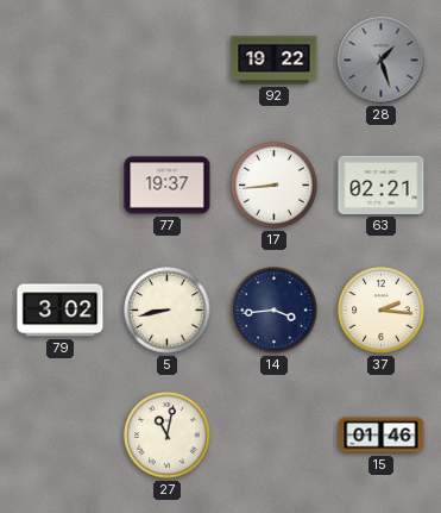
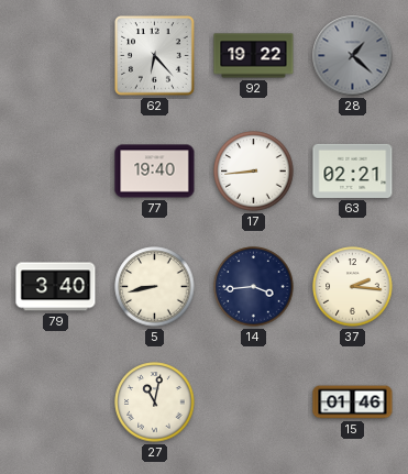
62: none -> 6:23
28: 1:27 -> 1:22
77: 19:37 -> 19:40
79: 3:02 -> 3:40
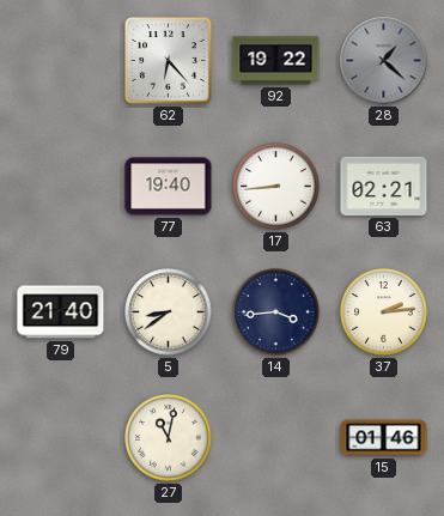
79: 3:40 -> 21:40
5: 8:43 -> 8:39
37: 2:16 -> 2:14
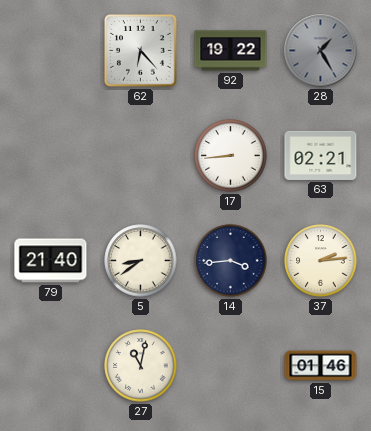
28: 1:22 -> 1:25
77: 19:40 -> none
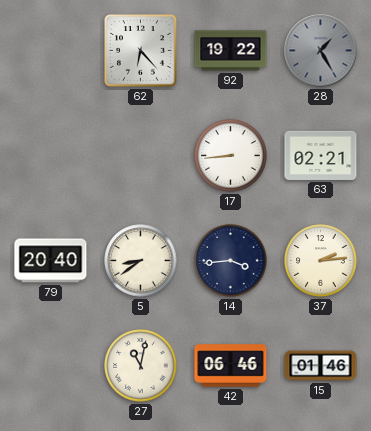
79: 21:40 -> 20:40
42: none -> 06:46
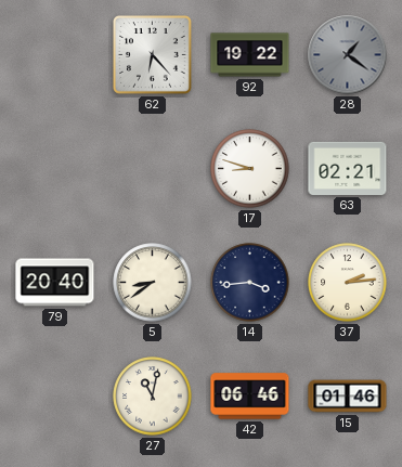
28: 1:25 -> 1:21
17: 8:44 -> 8:48
